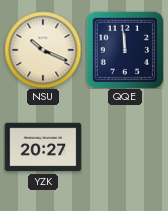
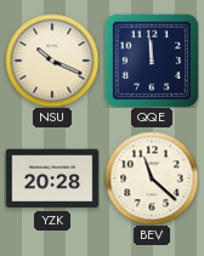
YZK: 20:27 -> 20:28
BEV: none -> 11:22
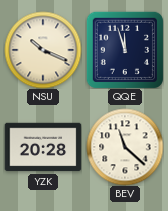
QQE: 11:59 -> 11:57
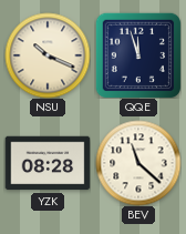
YZK: 20:28 -> 08:28
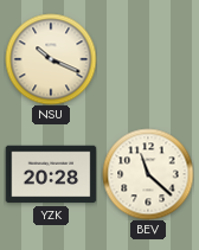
QQE: 11:57 -> none
YZK: 08:28 -> 20:28
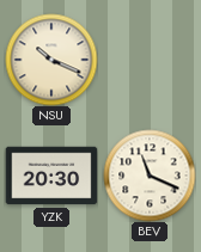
YZK: 20:28 -> 20:30
BEV: 11:22 -> 11:19
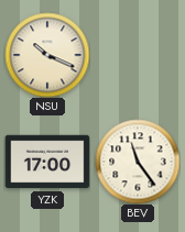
YZK: 20:30 -> 17:00
BEV: 11:19 -> 11:24
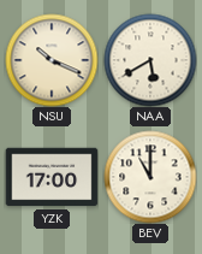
NAA: none -> 5:40
BEV: 11:24 -> 11:00
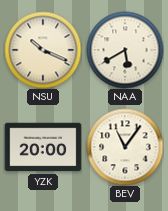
YZK: 17:00 -> 20:00
BEV: 11:00 -> 11:06
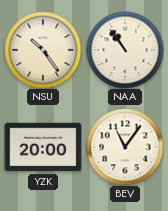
NSU: 10:19 -> 10:24
NAA: 5:40 -> 10:54
